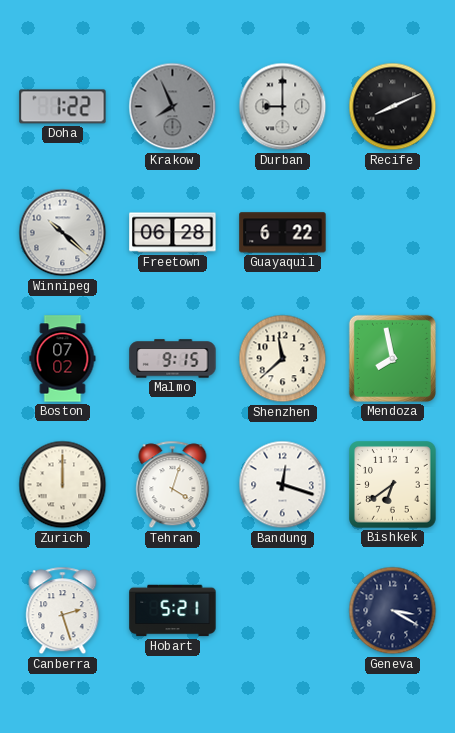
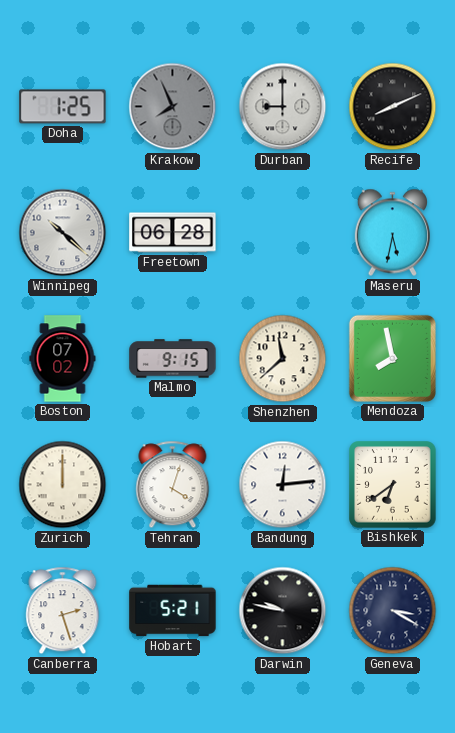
Doha: 1:22 -> 1:25
Guayaquil: 6:22 -> none
Maseru: none -> 5:32
Bandung: 12:18 -> 12:14
Darwin: none -> 9:47
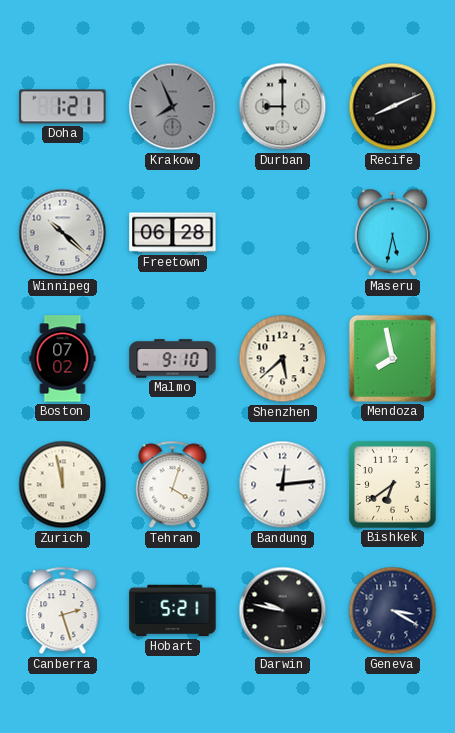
Doha: 1:25 -> 1:21
Malmo: 9:15 -> 9:10
Shenzhen: 11:38 -> 5:38
Zurich: 12:00 -> 11:58
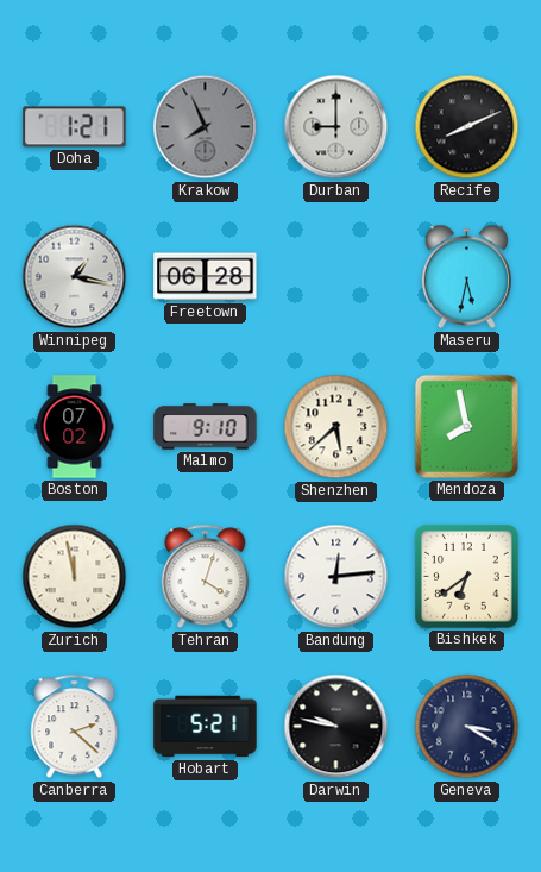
Winnipeg: 10:22 -> 1:17
Canberra: 2:27 -> 2:22
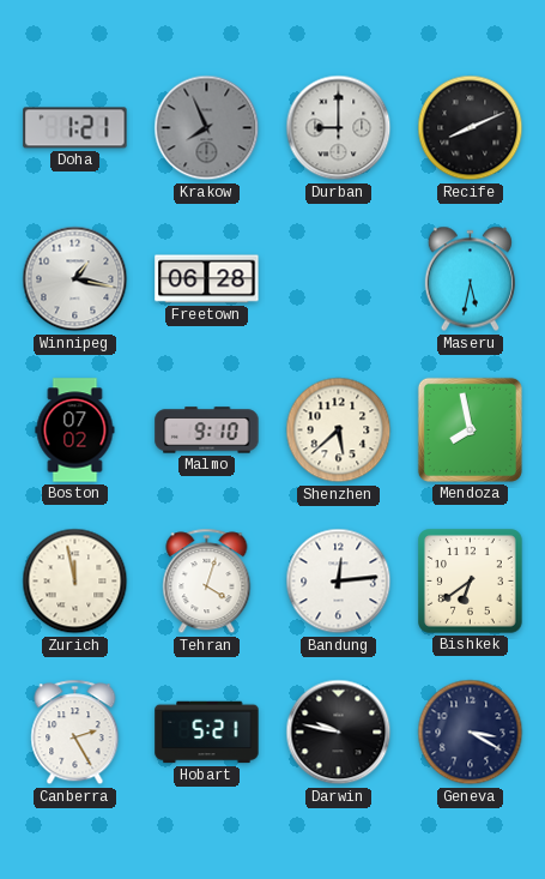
Canberra: 2:22 -> 2:25
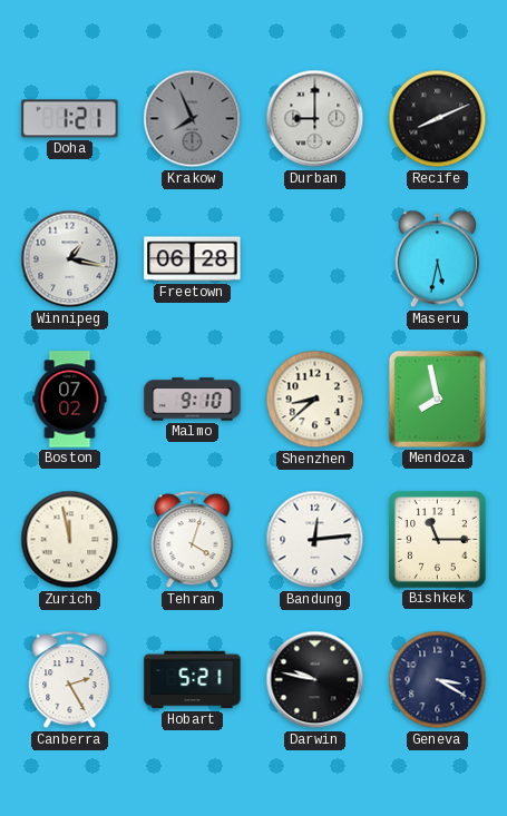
Shenzhen: 5:38 -> 8:38
Bishkek: 6:39 -> 11:15
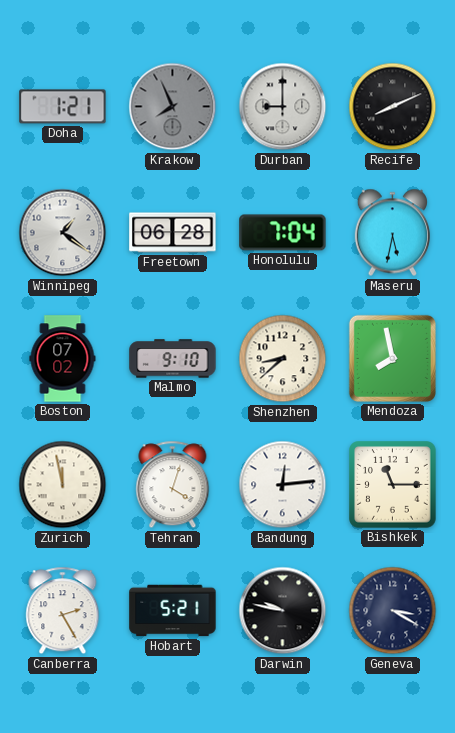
Winnipeg: 1:17 -> 1:21
Honolulu: none -> 7:04
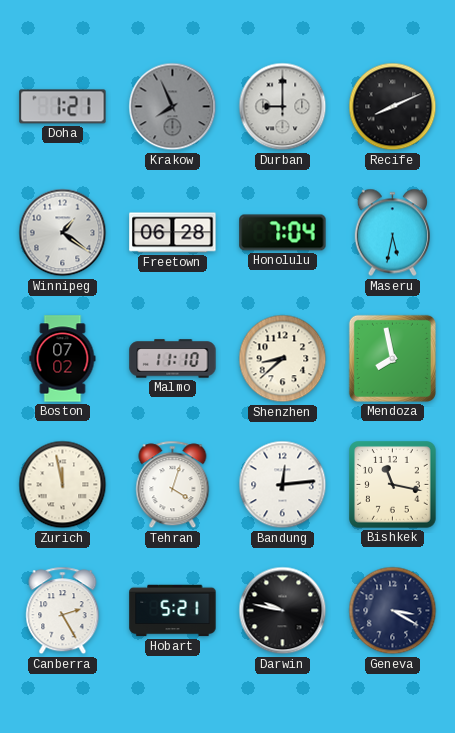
Malmo: 9:10 -> 11:10
Bishkek: 11:15 -> 11:17
